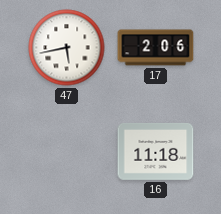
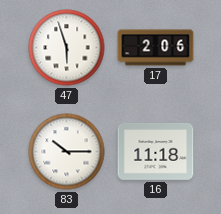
47: 5:43 -> 5:57
83: none -> 10:15
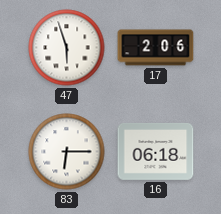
83: 10:15 -> 6:15
16: 11:18 -> 06:18
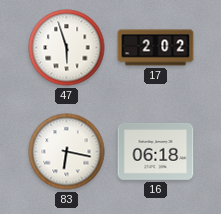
17: 2:06 -> 2:02
83: 6:15 -> 6:17
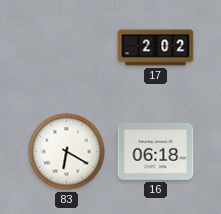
47: 5:57 -> none
83: 6:17 -> 6:20
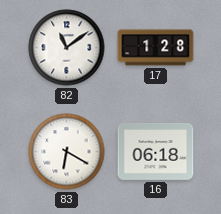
82: none -> 11:09
17: 2:02 -> 1:28
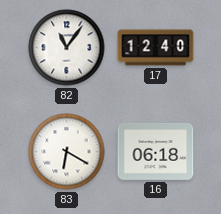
82: 11:09 -> 11:06
17: 1:28 -> 12:40
